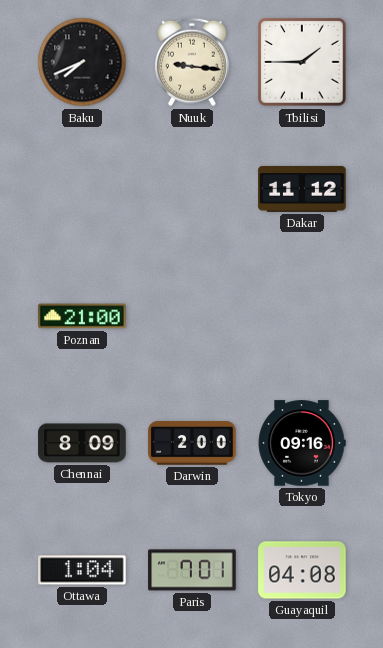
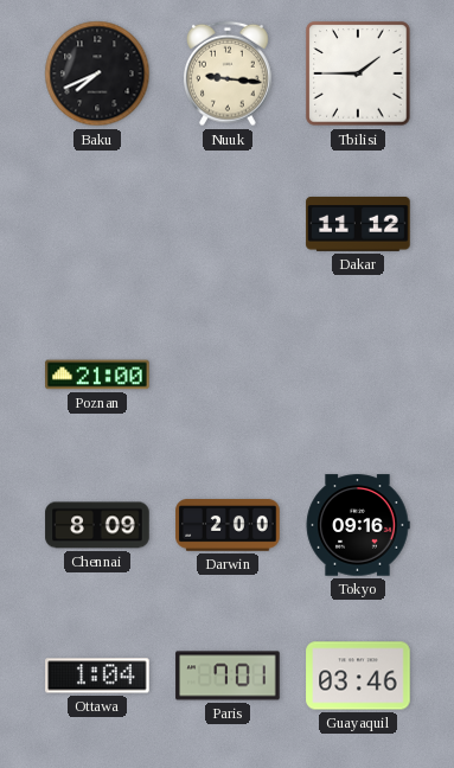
Guayaquil: 04:08 -> 03:46
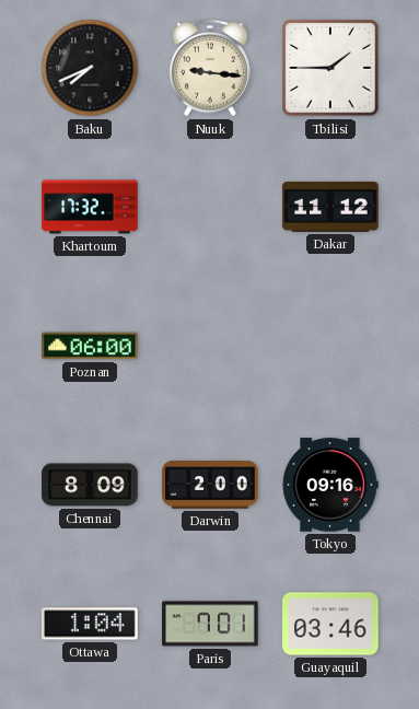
Khartoum: none -> 17:32
Poznan: 21:00 -> 06:00
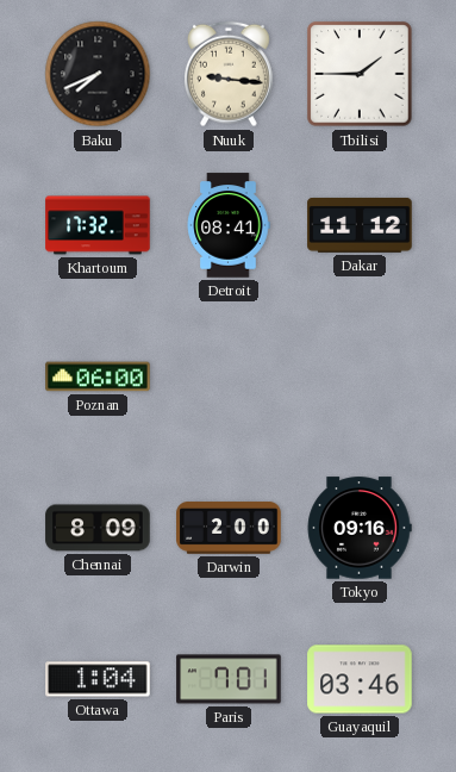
Detroit: none -> 08:41
